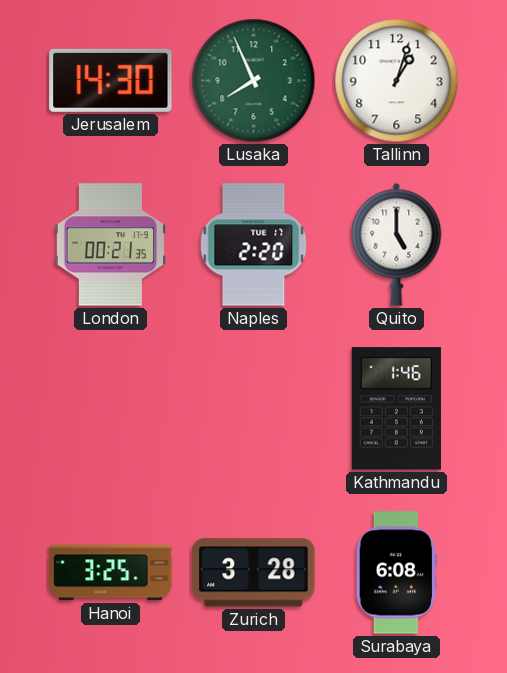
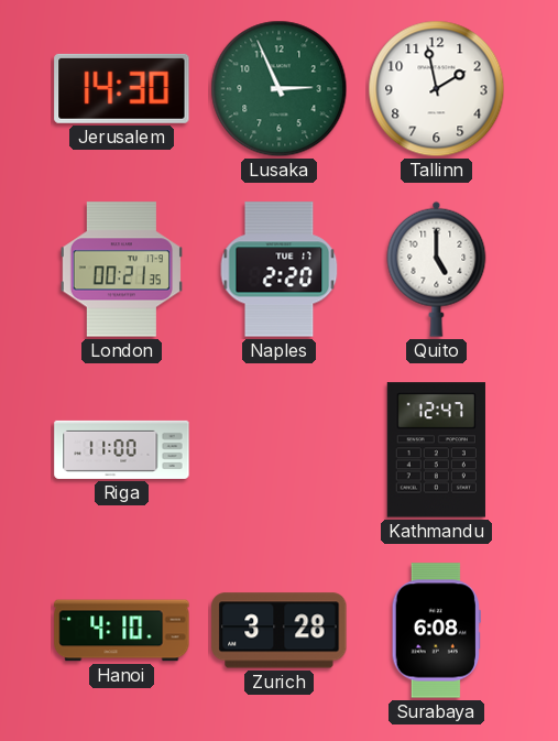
Lusaka: 7:56 -> 2:56
Tallinn: 1:03 -> 1:58
Riga: none -> 11:00
Kathmandu: 1:46 -> 12:47
Hanoi: 3:25 -> 4:10
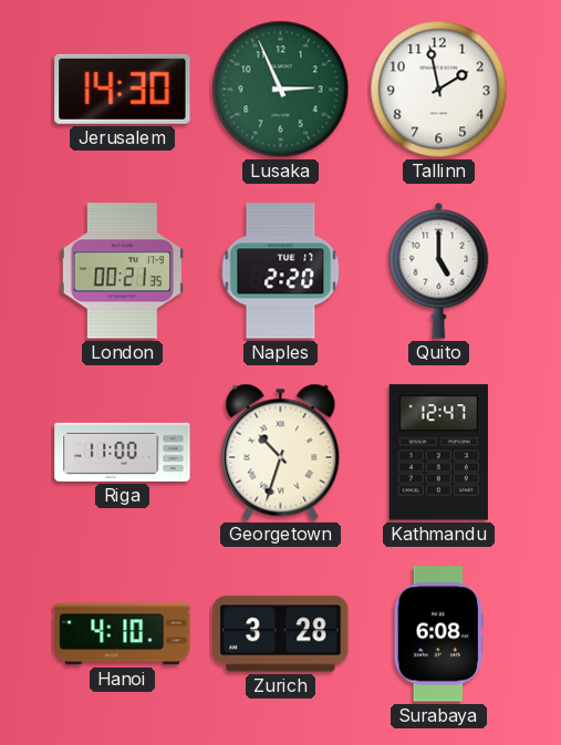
Georgetown: none -> 10:33
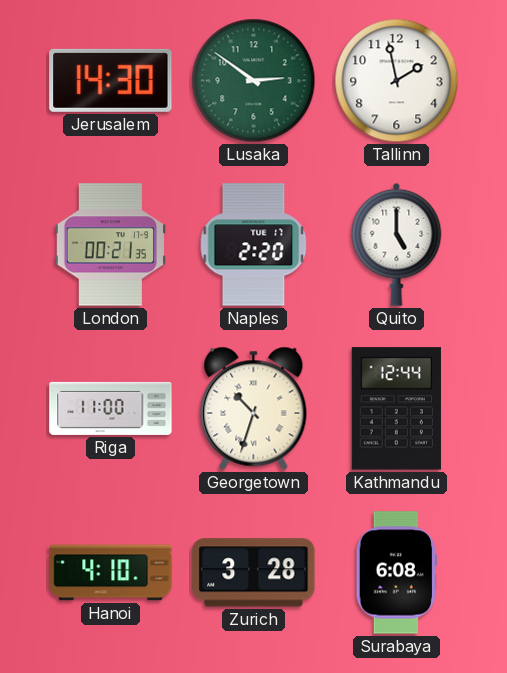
Lusaka: 2:56 -> 2:51
Kathmandu: 12:47 -> 12:44
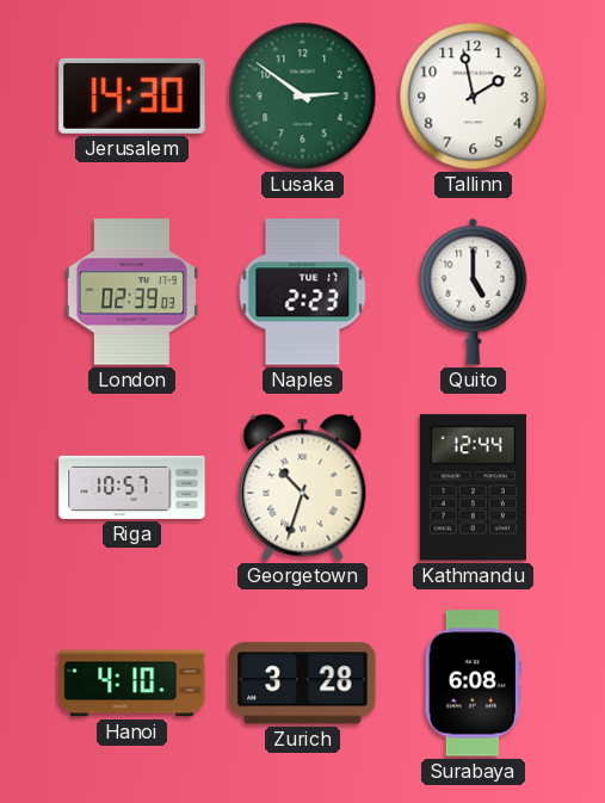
London: 00:21 -> 02:39
Naples: 2:20 -> 2:23
Riga: 11:00 -> 10:57
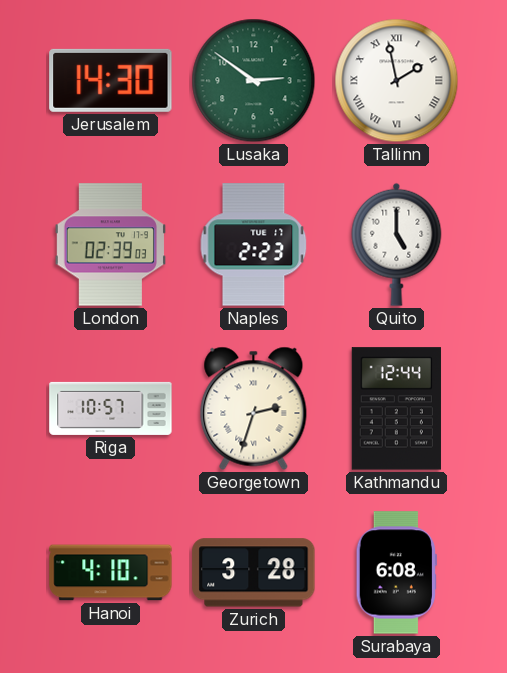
Tallinn numerals: Arabic -> Roman
Georgetown: 10:33 -> 2:33
